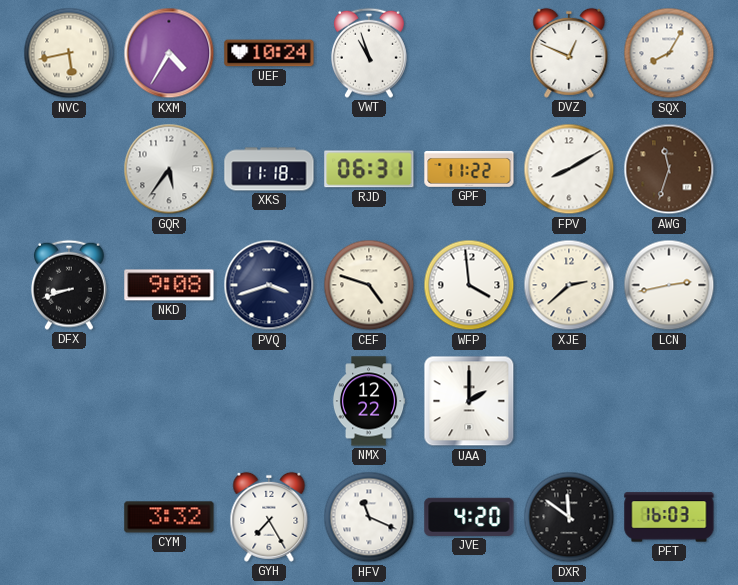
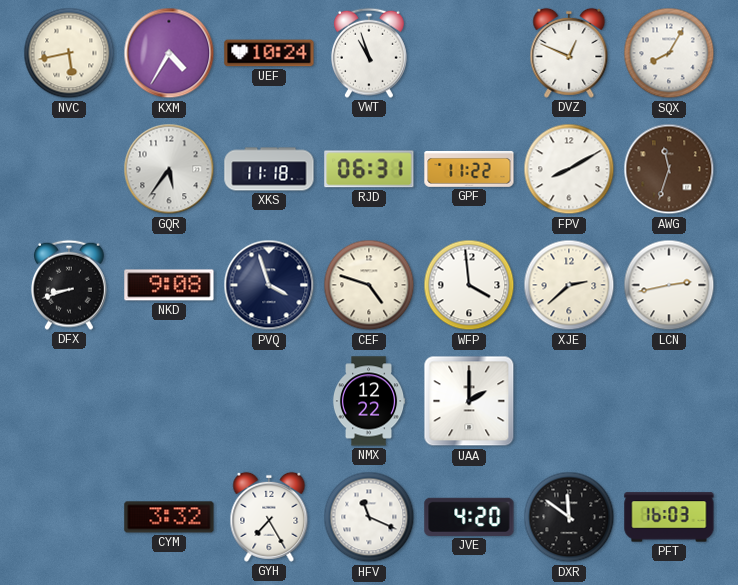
PVQ: 3:42 -> 3:57
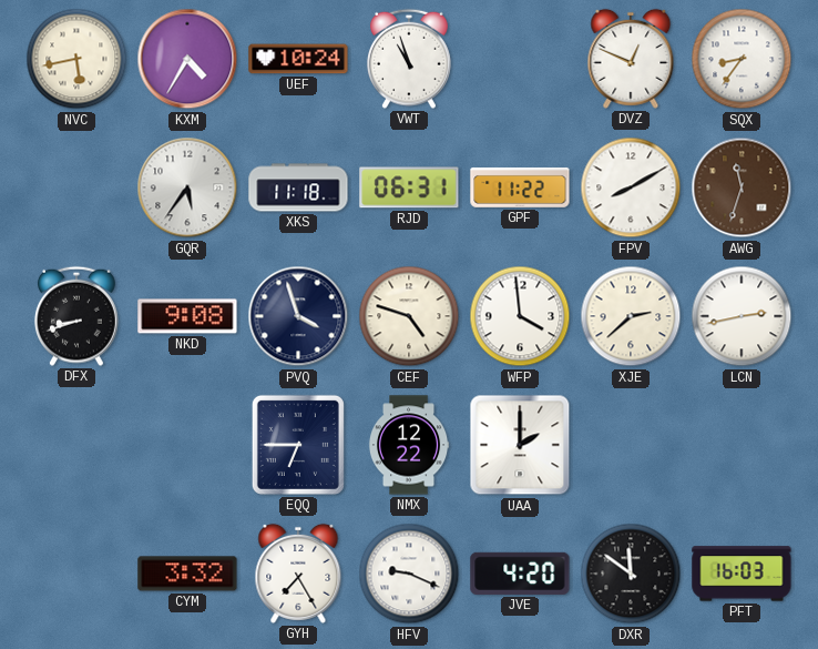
SQX: 8:05 -> 8:36
EQQ: none -> 6:45
HFV: 11:19 -> 9:19
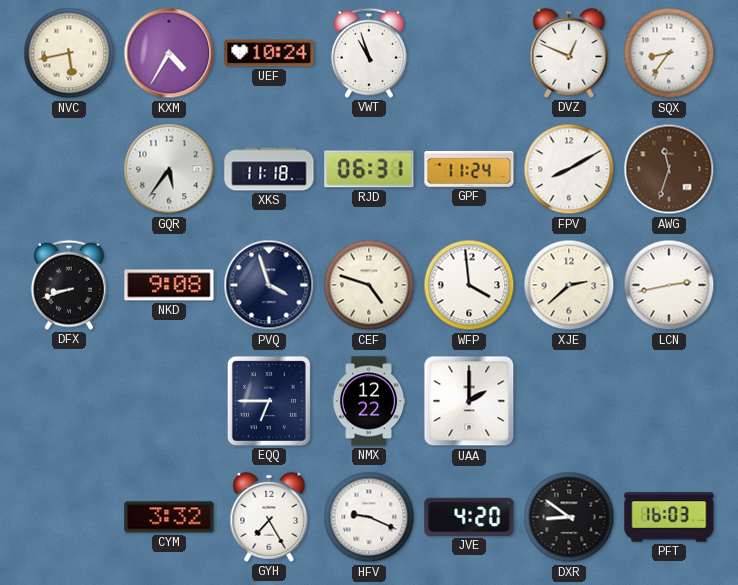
GPF: 11:22 -> 11:24
DXR: 11:51 -> 8:51
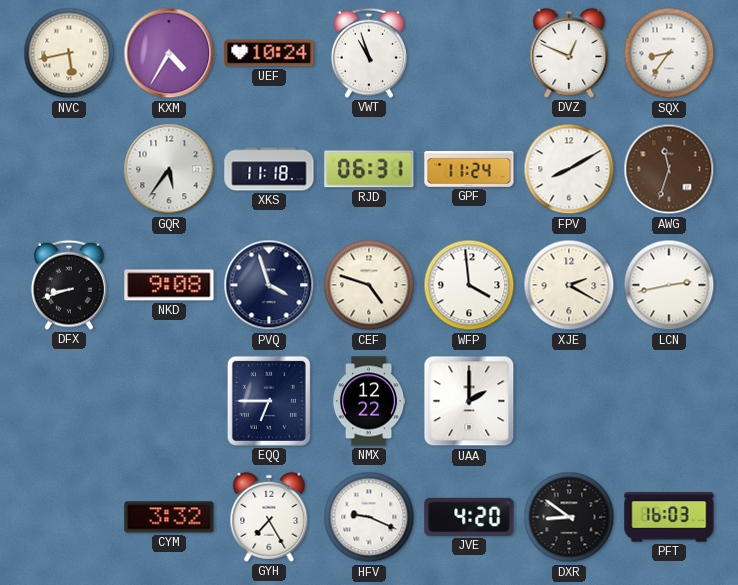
XJE: 2:38 -> 2:20
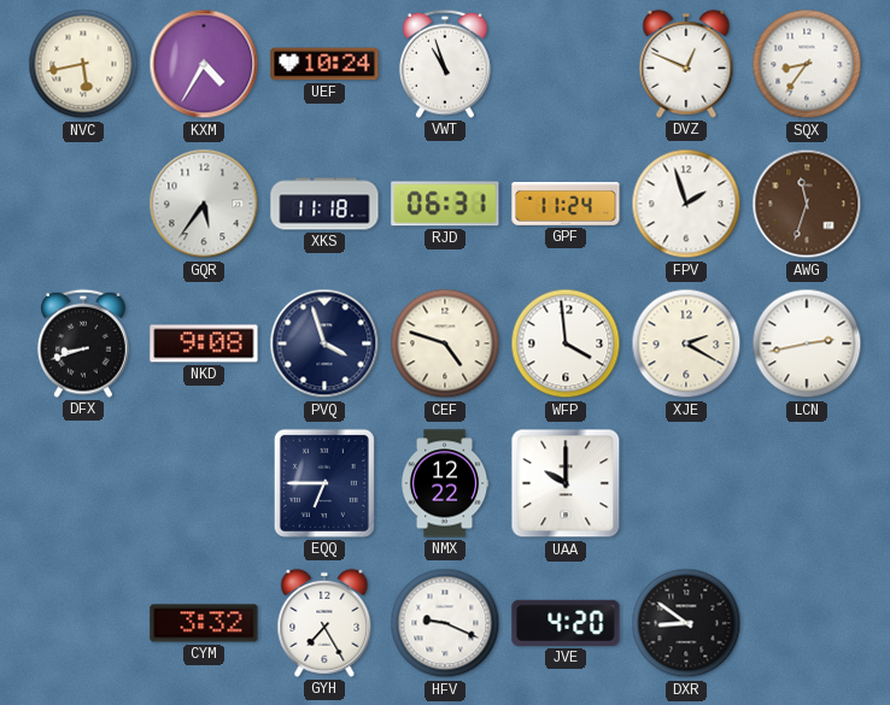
FPV: 8:10 -> 1:57
UAA: 2:00 -> 10:00
PFT: 16:03 -> none
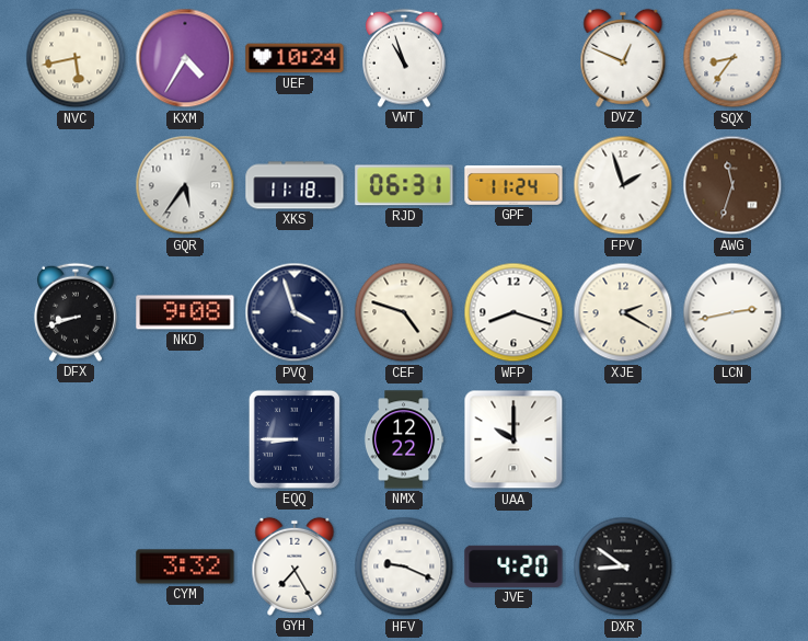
WFP: 3:59 -> 8:18
EQQ: 6:45 -> 8:45
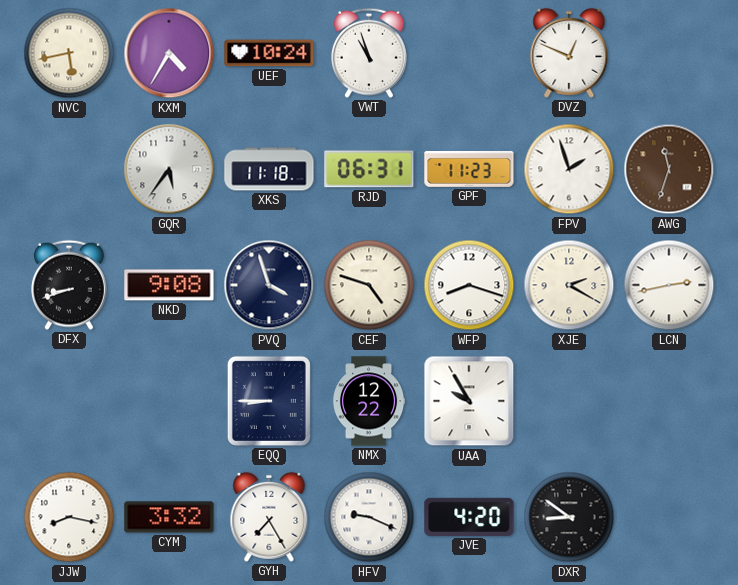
SQX: 8:36 -> none
GPF: 11:24 -> 11:23
UAA: 10:00 -> 9:55
JJW: none -> 8:17
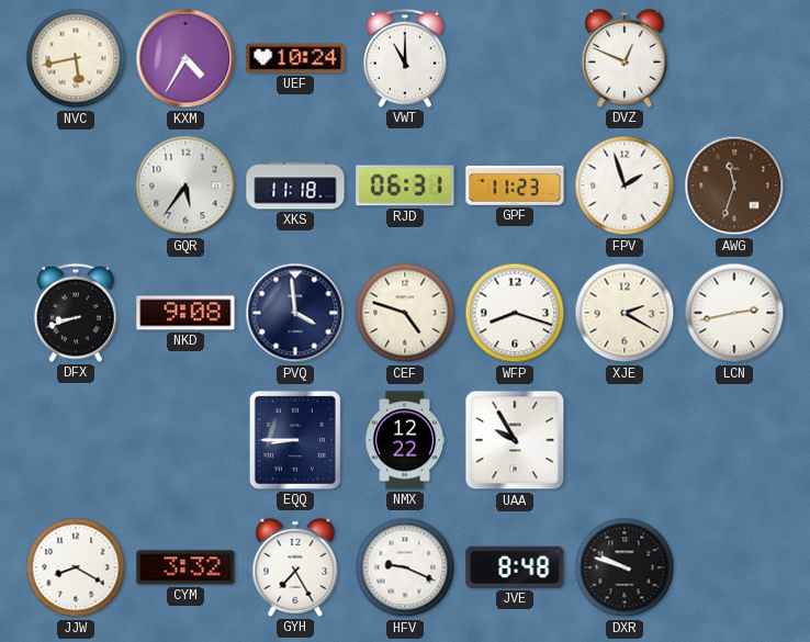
VWT: 10:57 -> 11:00
PVQ: 3:57 -> 3:59
JJW: 8:17 -> 8:20
JVE: 4:20 -> 8:48
DXR: 8:51 -> 9:48
